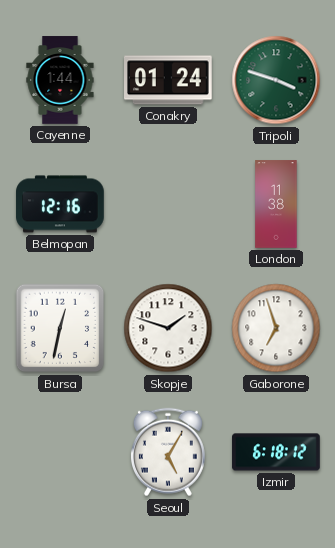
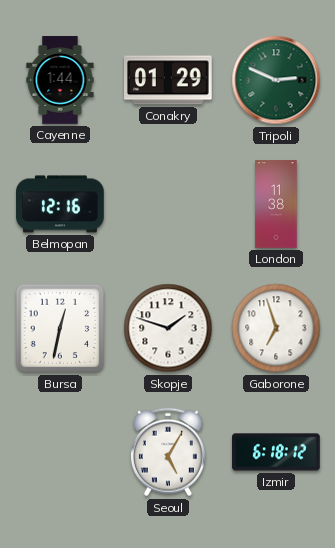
Conakry: 01:24 -> 01:29
Tripoli: 3:48 -> 2:49
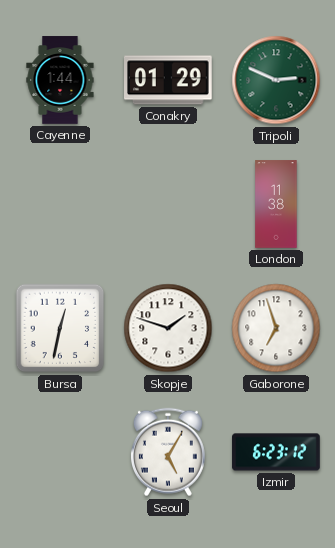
Belmopan: 12:16 -> none
Izmir: 6:18 -> 6:23
